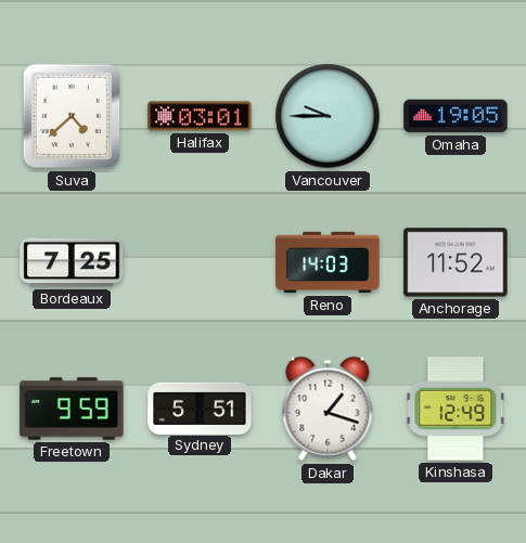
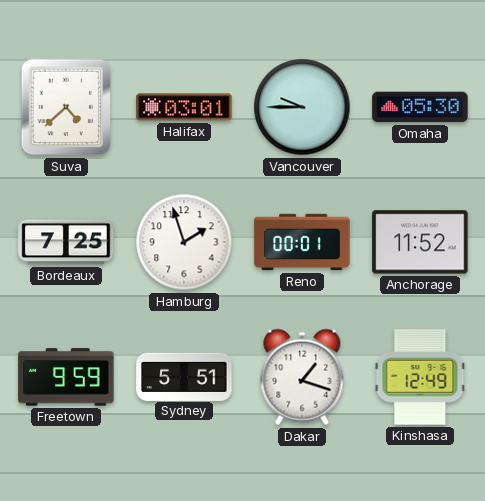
Omaha: 19:05 -> 05:30
Hamburg: none -> 1:57
Reno: 14:03 -> 00:01
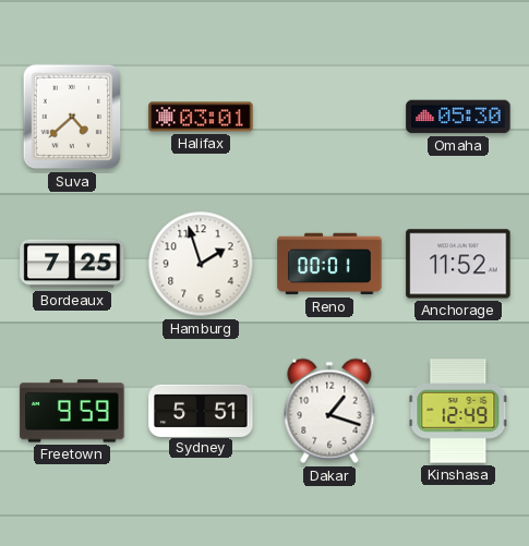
Vancouver: 9:45 -> none
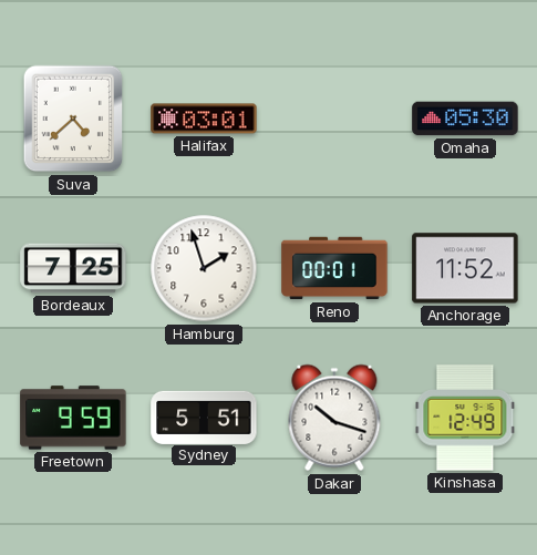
Dakar: 1:18 -> 10:18
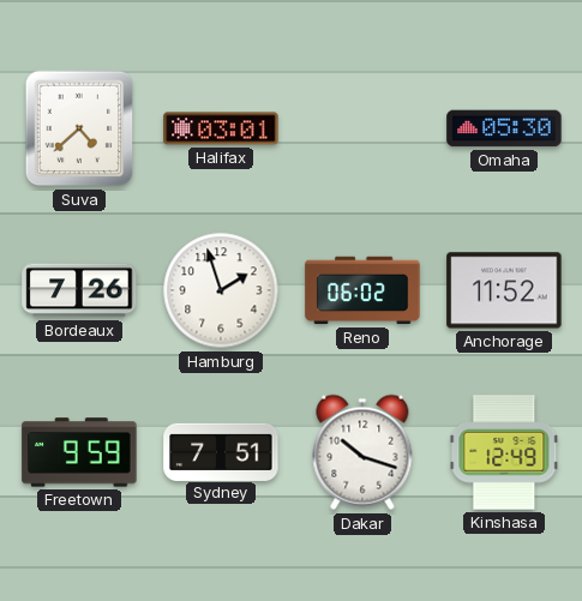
Bordeaux: 7:25 -> 7:26
Reno: 00:01 -> 06:02
Sydney: 5:51 -> 7:51
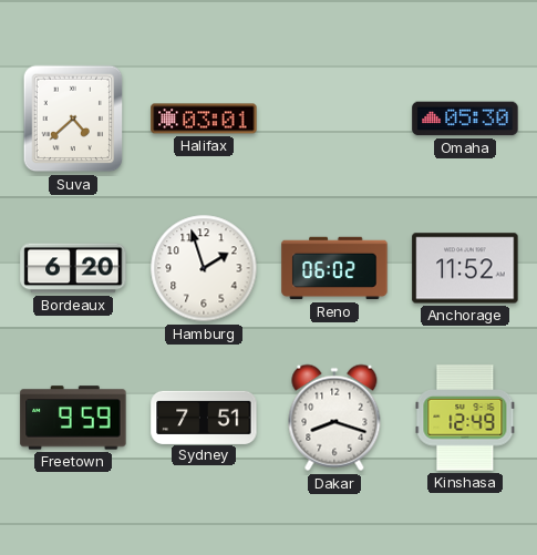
Bordeaux: 7:26 -> 6:20
Dakar: 10:18 -> 8:18
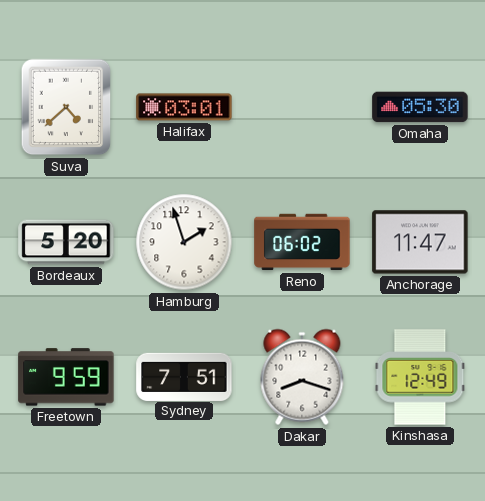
Bordeaux: 6:20 -> 5:20
Anchorage: 11:52 -> 11:47
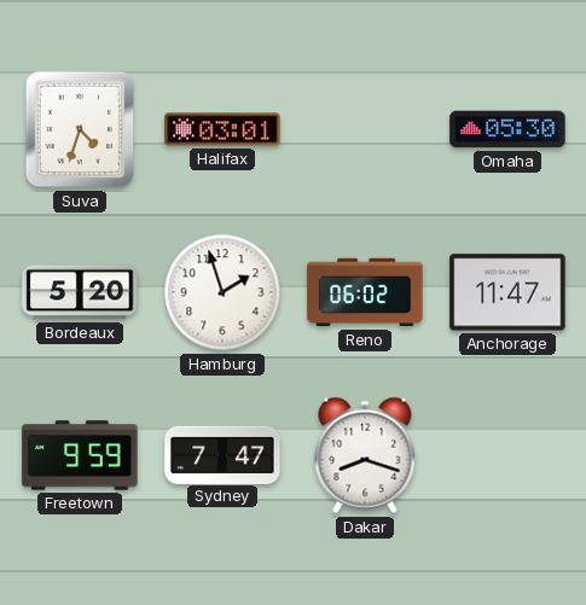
Suva: 4:38 -> 4:33
Sydney: 7:51 -> 7:47
Kinshasa: 12:49 -> none
